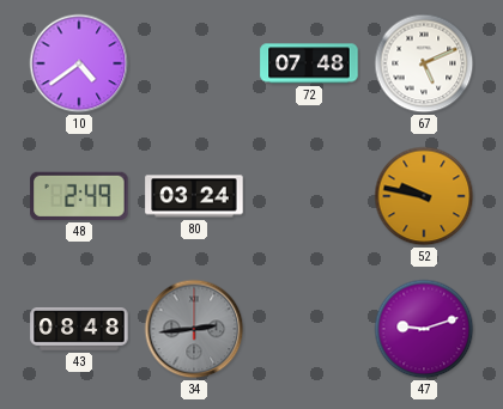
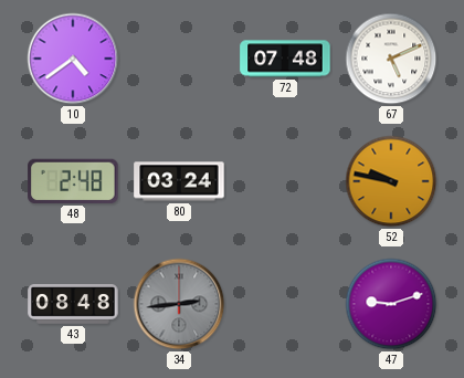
48: 2:49 -> 2:48
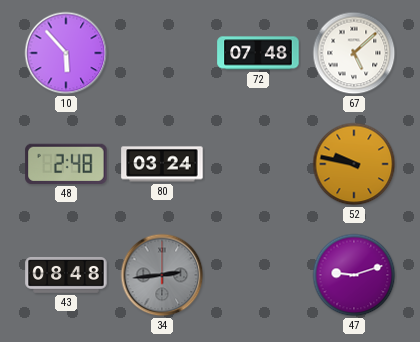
10: 4:39 -> 5:53
67: 5:11 -> 5:08
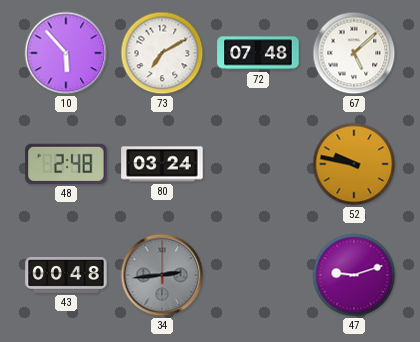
73: none -> 7:10
43: 08:48 -> 00:48
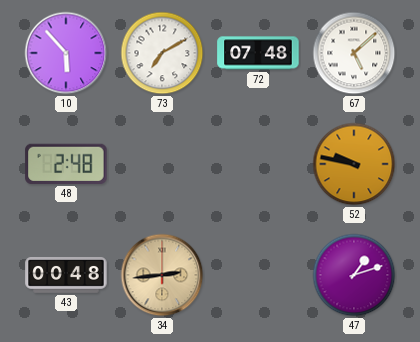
80: 03:24 -> none
34 dial: grey -> champagne
47: 9:12 -> 1:12
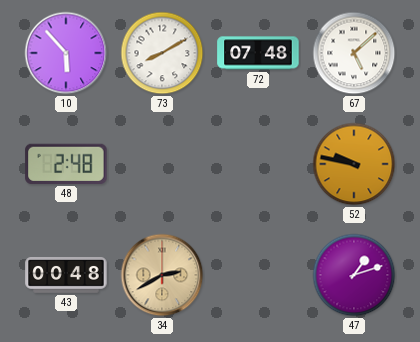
73: 7:10 -> 8:10
34: 2:44 -> 2:40
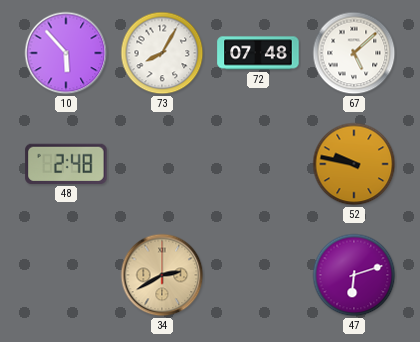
73: 8:10 -> 8:05
43: 00:48 -> none
47: 1:12 -> 6:12
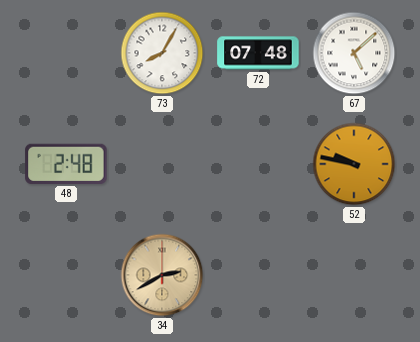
10: 5:53 -> none
47: 6:12 -> none
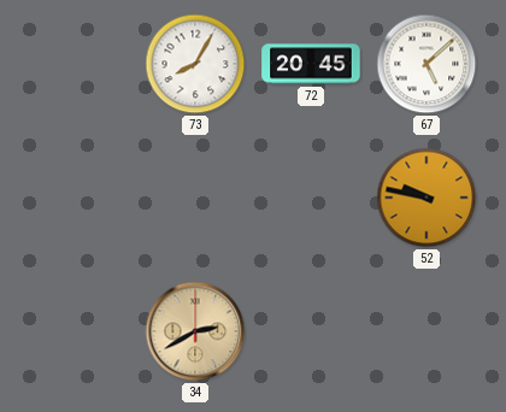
72: 07:48 -> 20:45
48: 2:48 -> none
